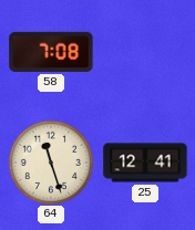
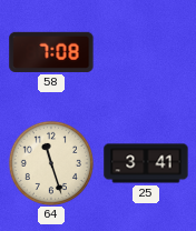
25: 12:41 -> 3:41
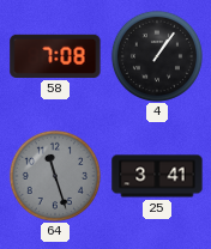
4: none -> 1:06
64 dial: cream -> grey
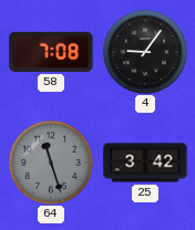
4: 1:06 -> 9:06
25: 3:41 -> 3:42
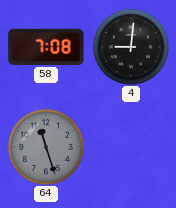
4: 9:06 -> 9:01
25: 3:42 -> none
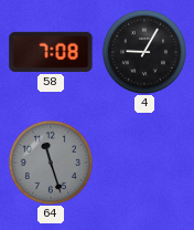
4: 9:01 -> 9:05
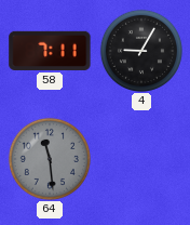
58: 7:08 -> 7:11
64: 11:27 -> 11:29
